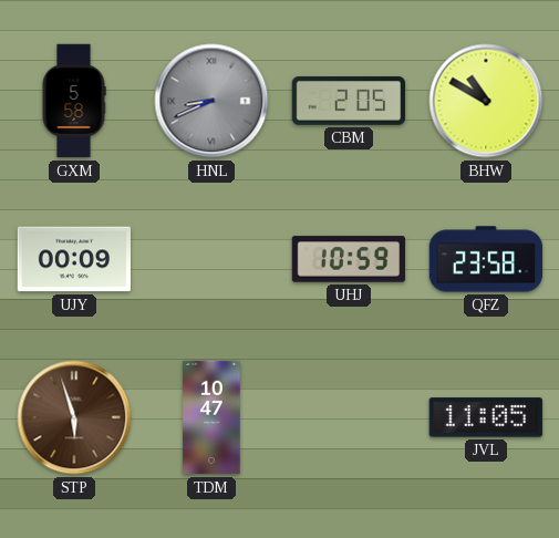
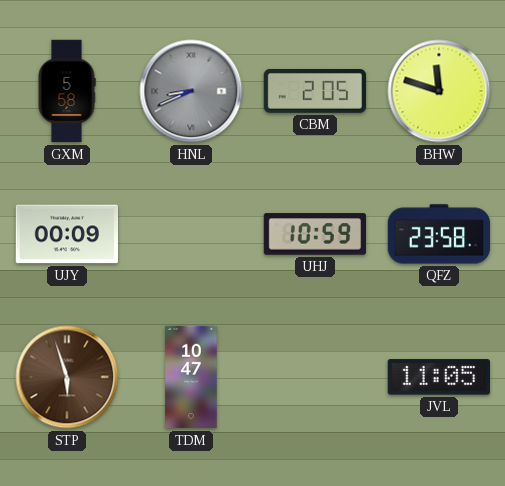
BHW: 10:50 -> 11:48
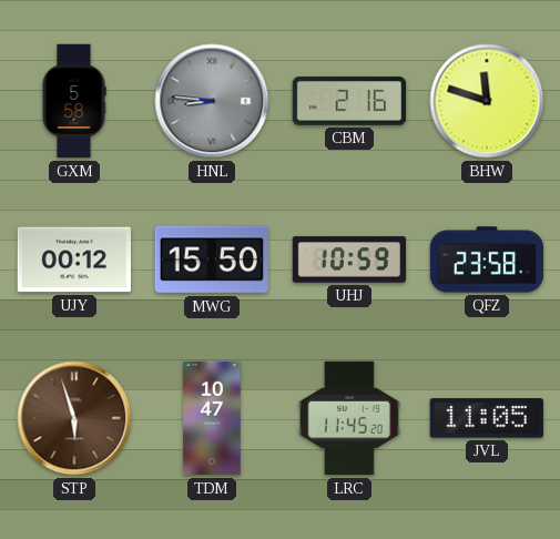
HNL: 8:41 -> 8:46
CBM: 2:05 -> 2:16
UJY: 00:09 -> 00:12
MWG: none -> 15:50
LRC: none -> 11:45
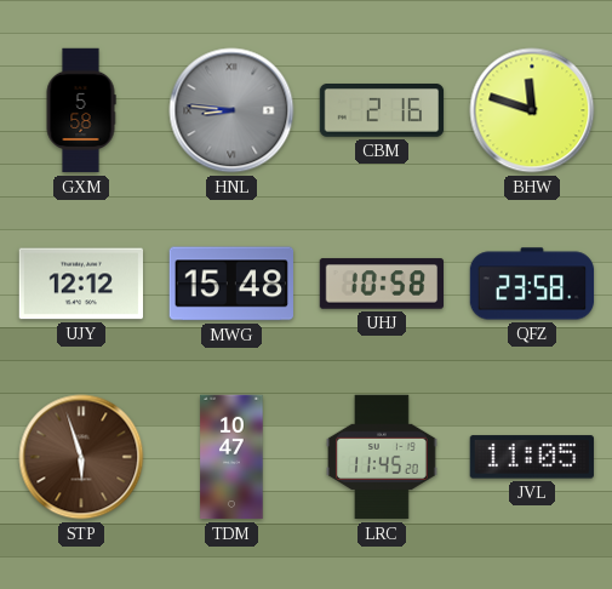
UJY: 00:12 -> 12:12
MWG: 15:50 -> 15:48
UHJ: 10:59 -> 10:58
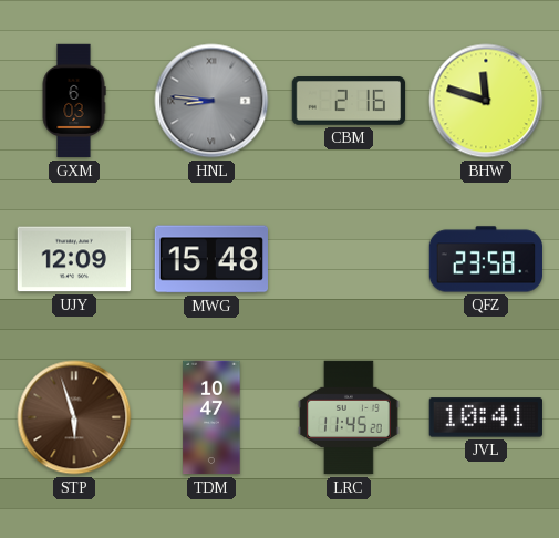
GXM: 5:58 -> 6:03
UJY: 12:12 -> 12:09
UHJ: 10:58 -> none
JVL: 11:05 -> 10:41
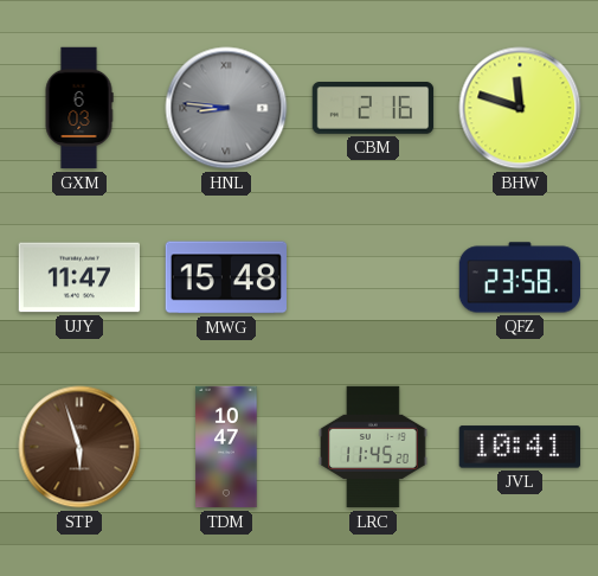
UJY: 12:09 -> 11:47
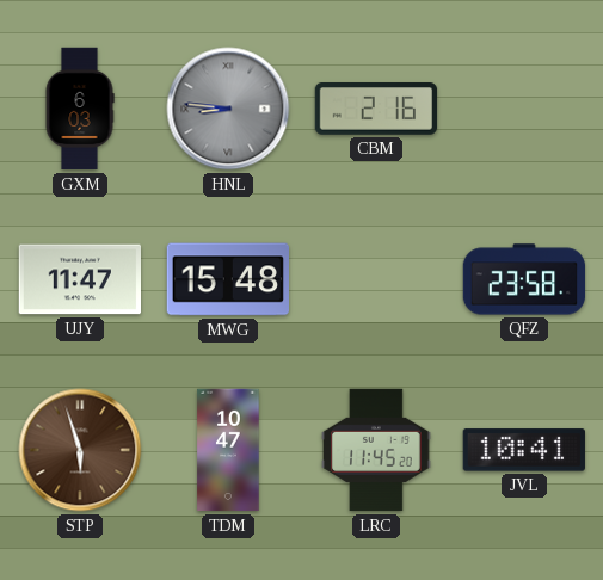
BHW: 11:48 -> none
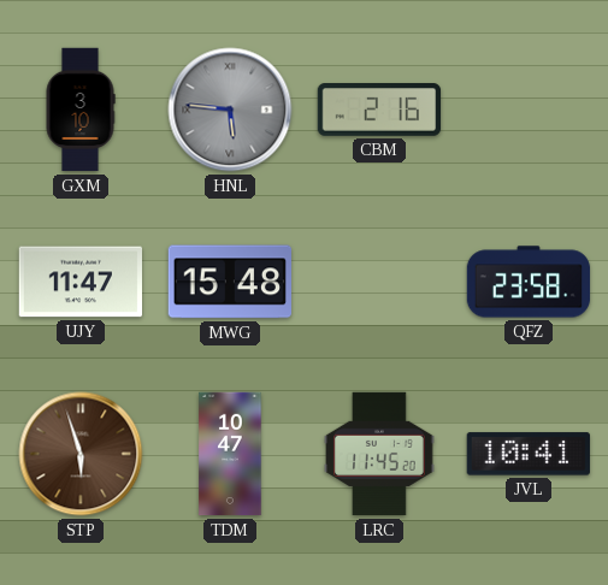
GXM: 6:03 -> 3:10
HNL: 8:46 -> 5:46
